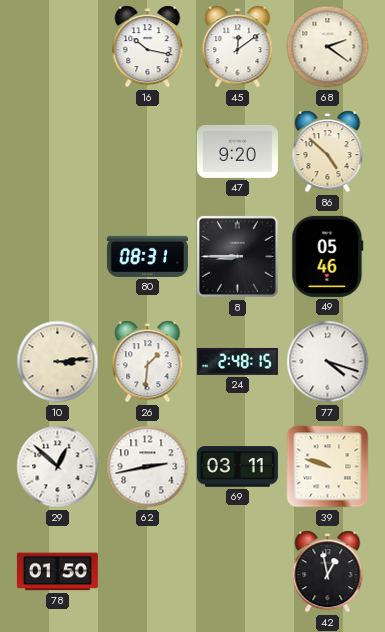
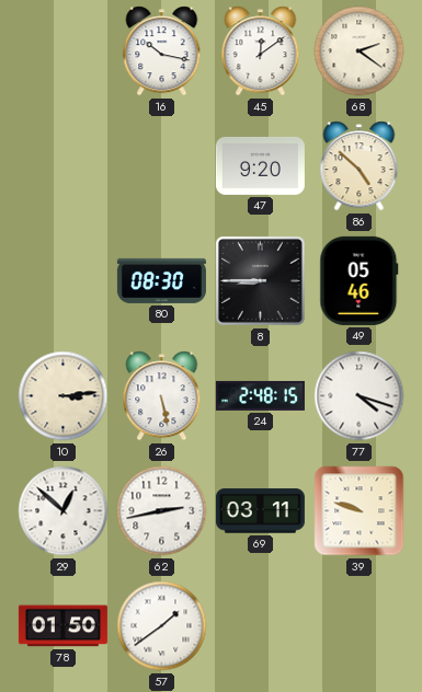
80: 08:31 -> 08:30
26: 1:31 -> 5:28
57: none -> 1:39
42: 12:58 -> none
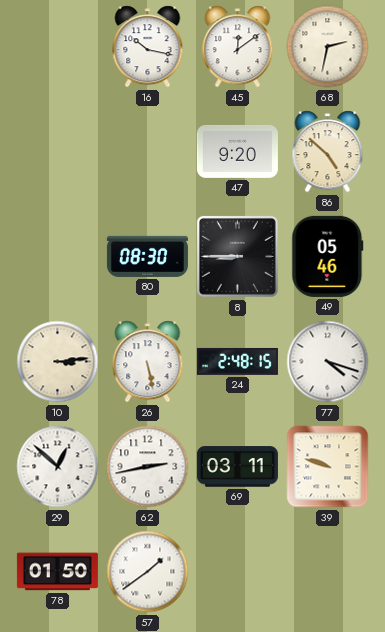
68: 2:21 -> 2:32
